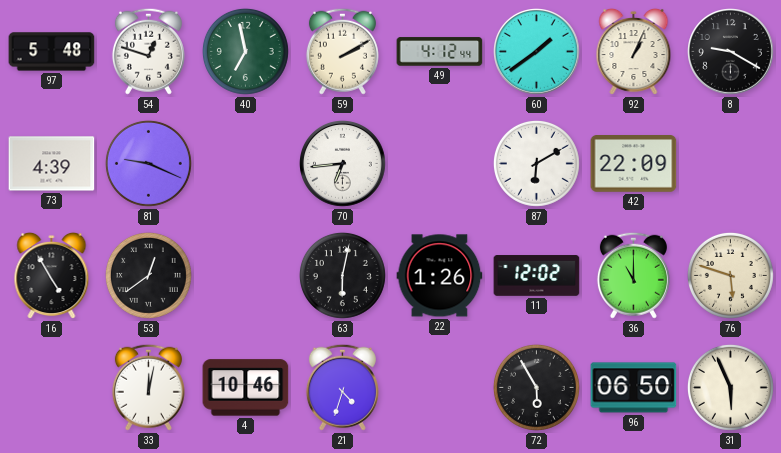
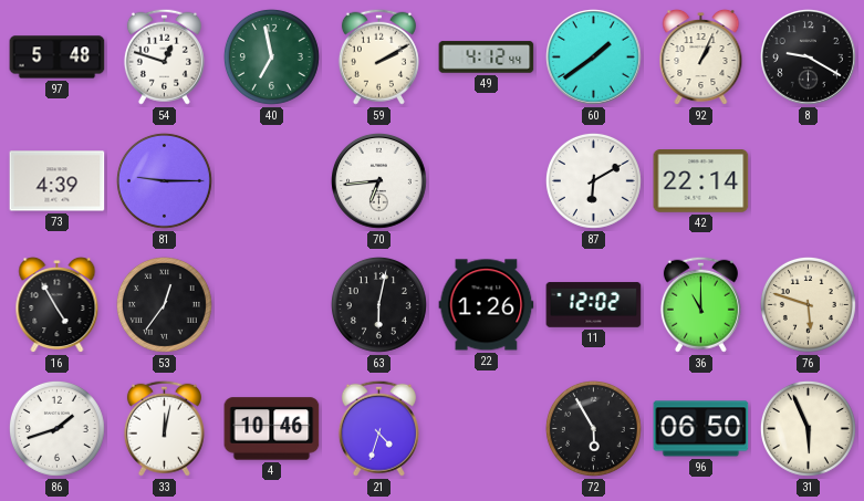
81: 9:19 -> 9:15
42: 22:09 -> 22:14
53: 12:39 -> 12:36
86: none -> 1:42
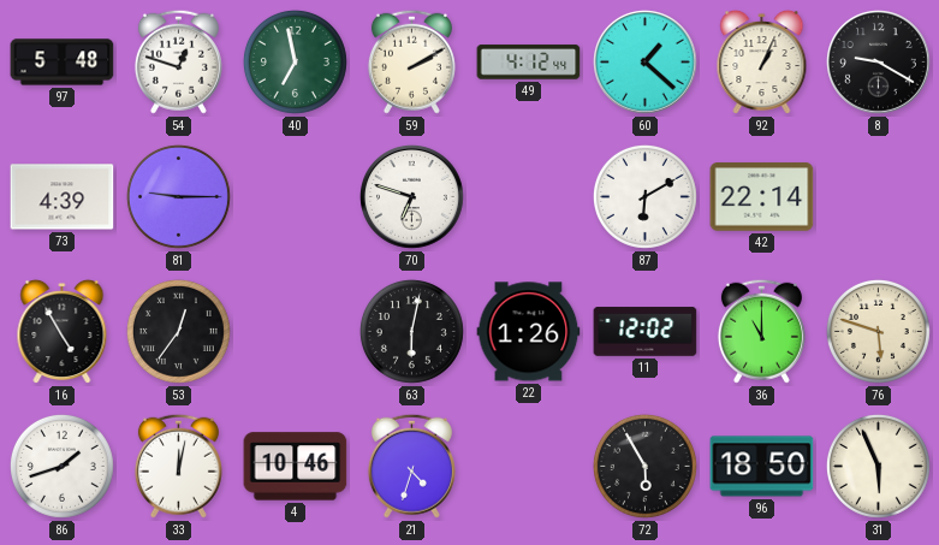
60: 1:39 -> 1:22
70: 6:44 -> 6:48
96: 06:50 -> 18:50
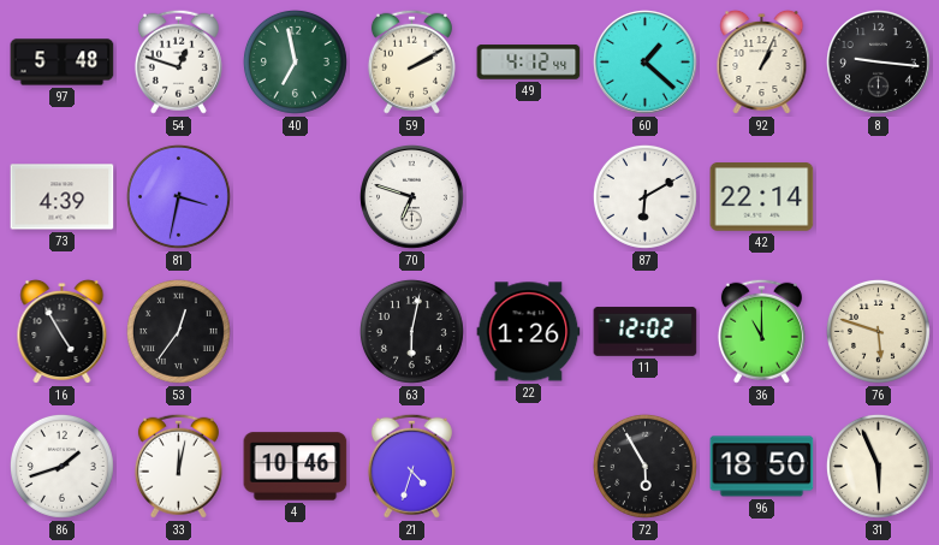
8: 9:20 -> 9:16
81: 9:15 -> 3:32
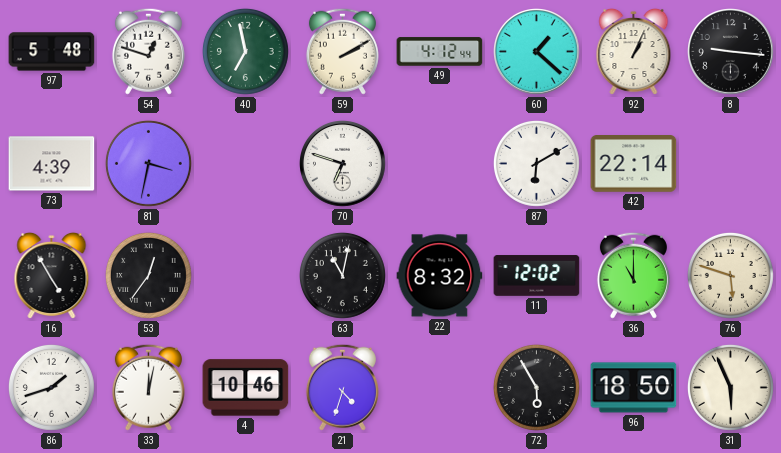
63: 6:02 -> 11:02
22: 1:26 -> 8:32
